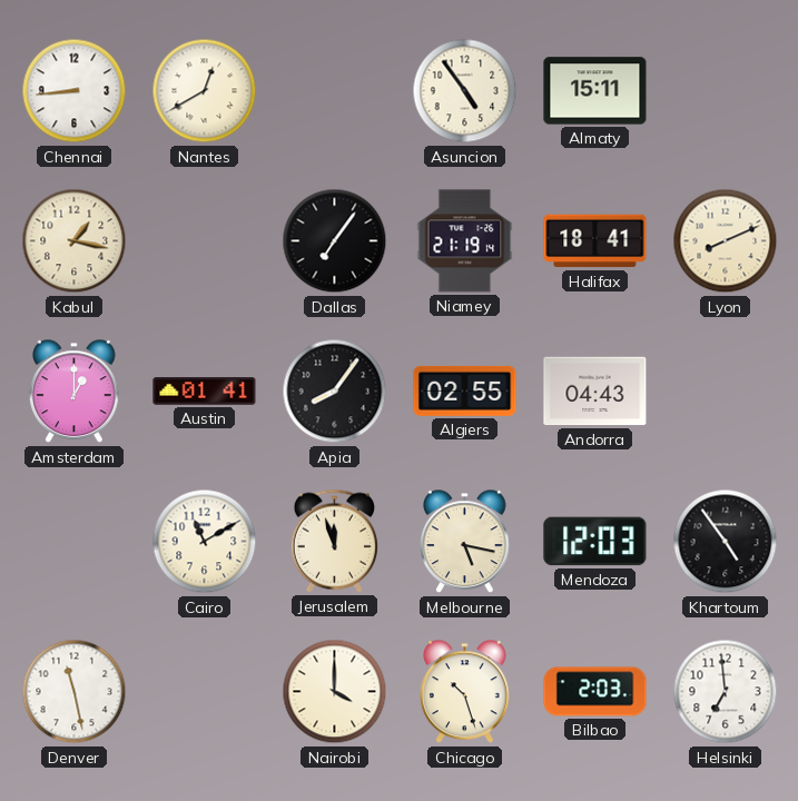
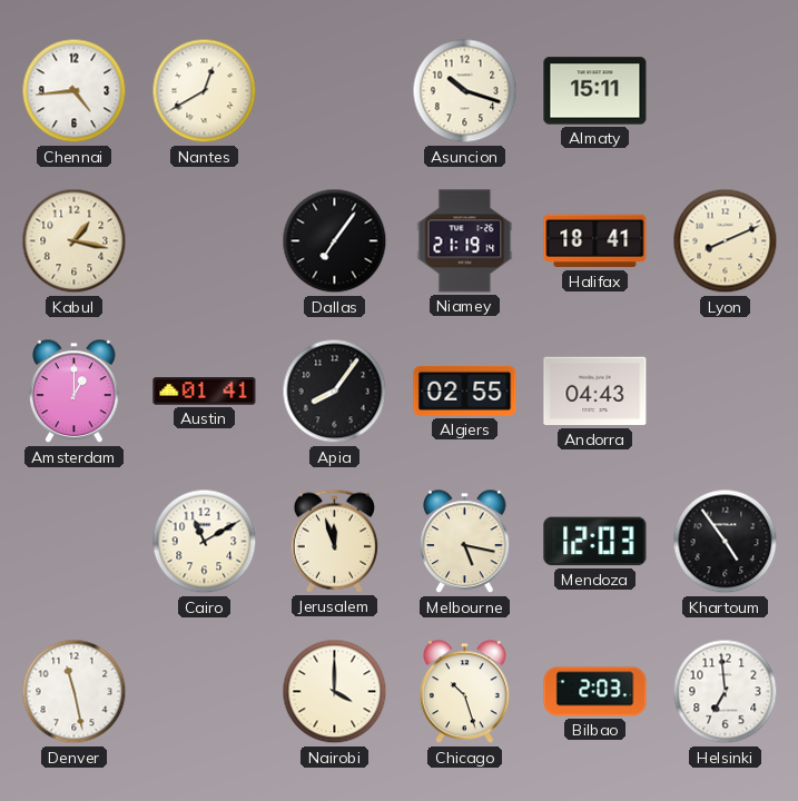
Chennai: 8:44 -> 4:44
Asuncion: 4:54 -> 10:18
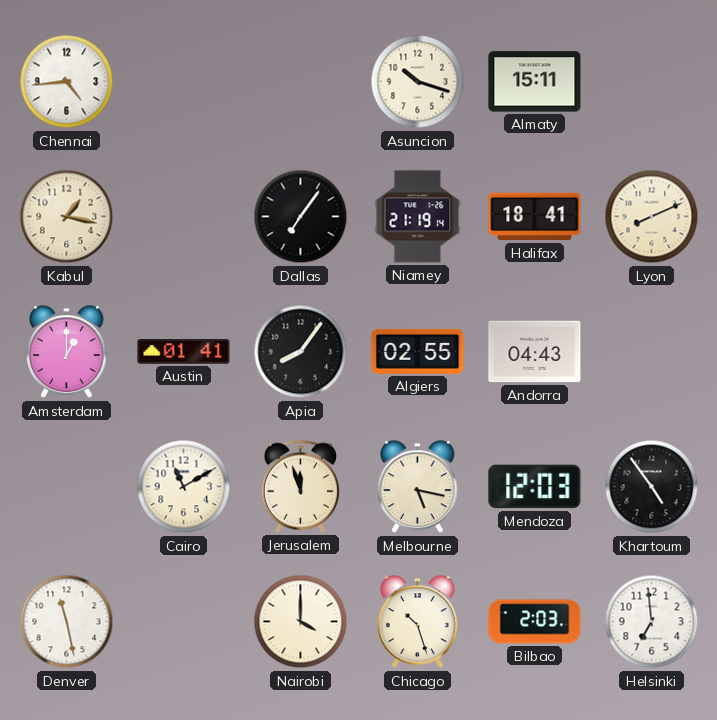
Nantes: 12:40 -> none
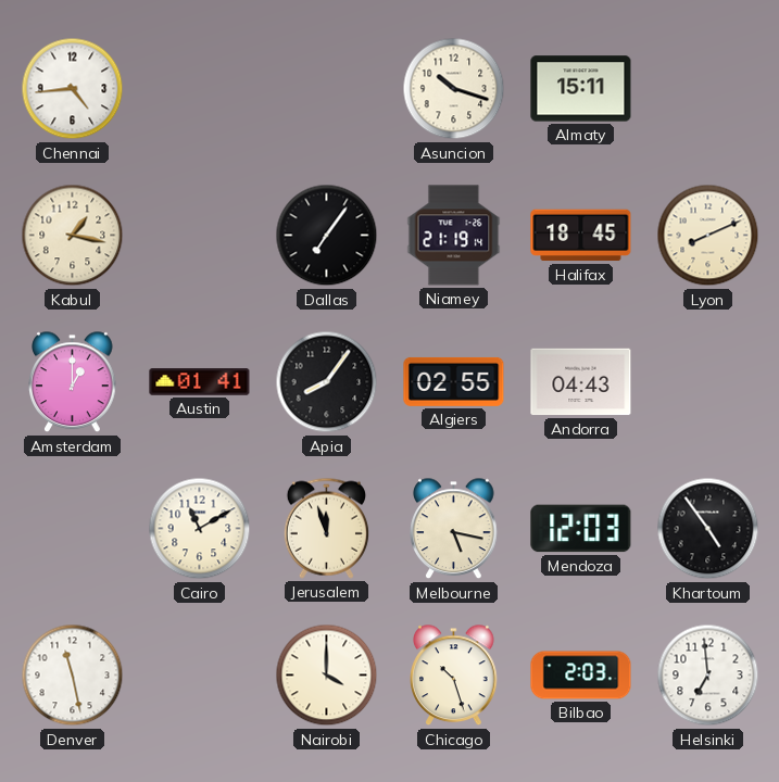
Halifax: 18:41 -> 18:45
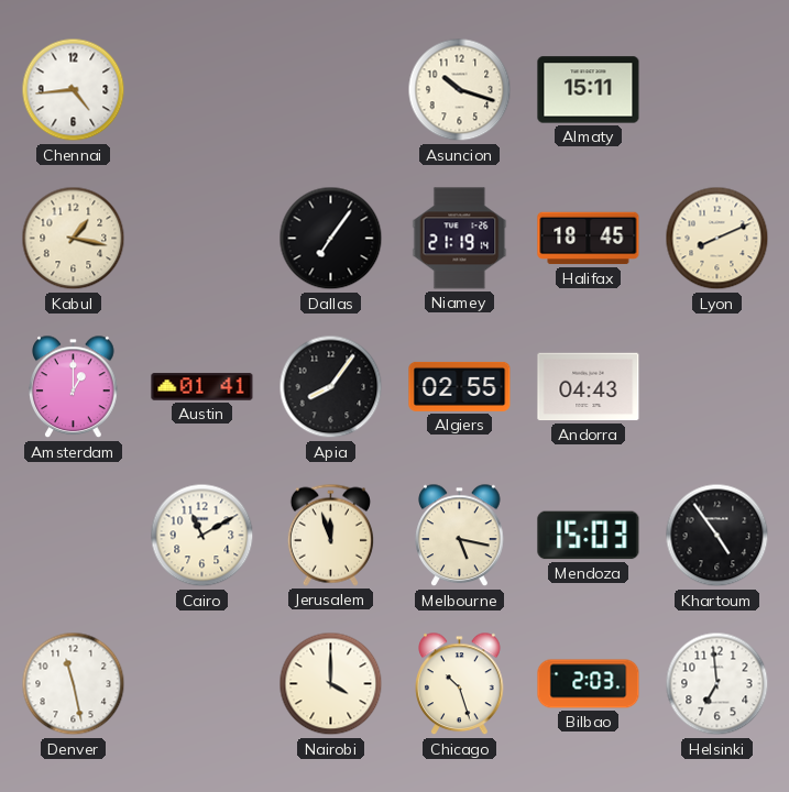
Mendoza: 12:03 -> 15:03
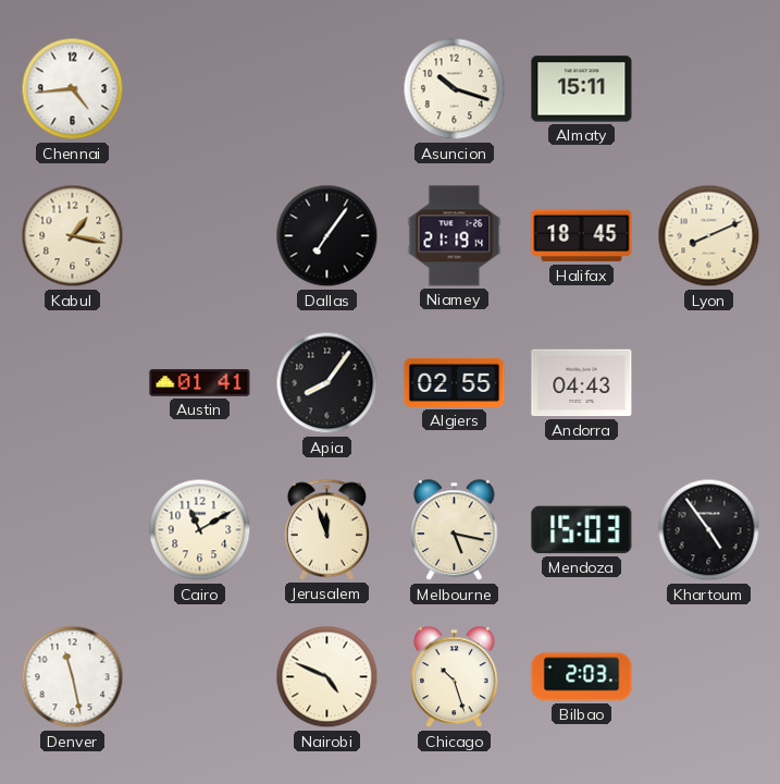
Amsterdam: 1:00 -> none
Nairobi: 4:00 -> 4:49
Helsinki: 6:59 -> none
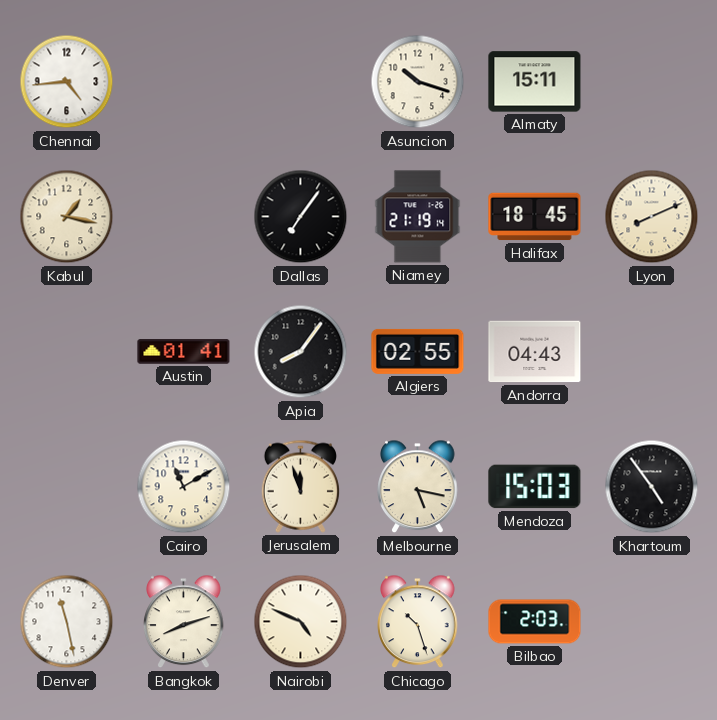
Bangkok: none -> 8:12
